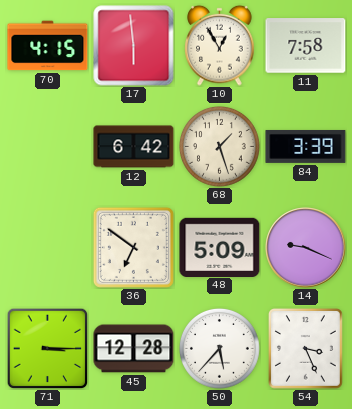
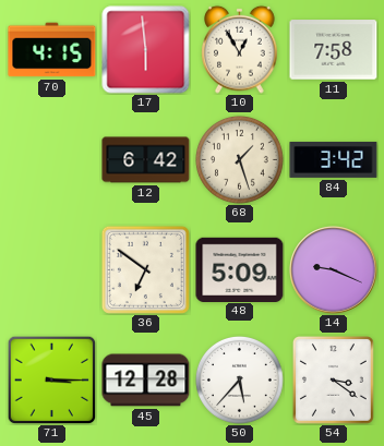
84: 3:39 -> 3:42
54: 3:26 -> 3:21
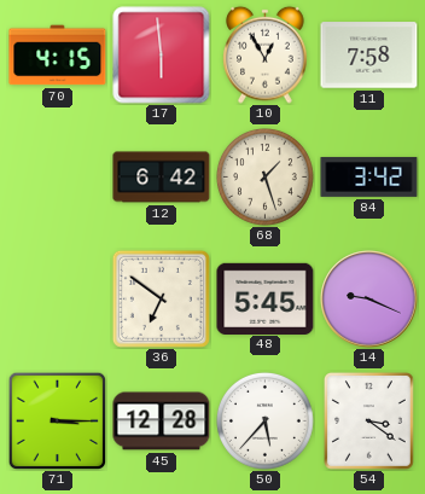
48: 5:09 -> 5:45
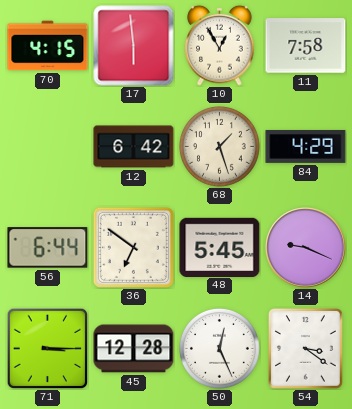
84: 3:42 -> 4:29
56: none -> 6:44
50: 5:37 -> 12:26
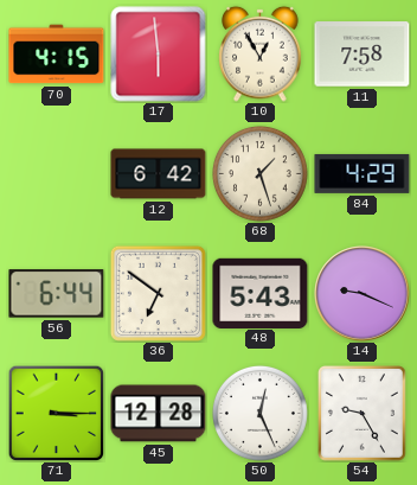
48: 5:45 -> 5:43
54: 3:21 -> 9:25
